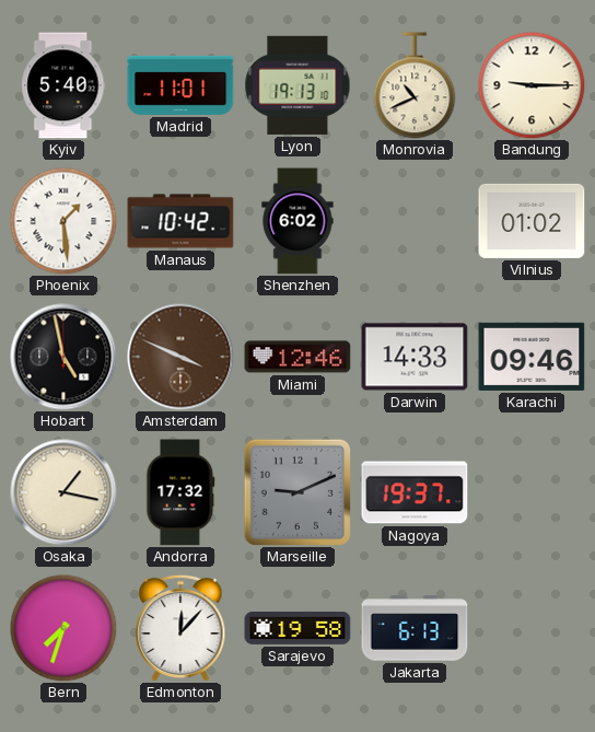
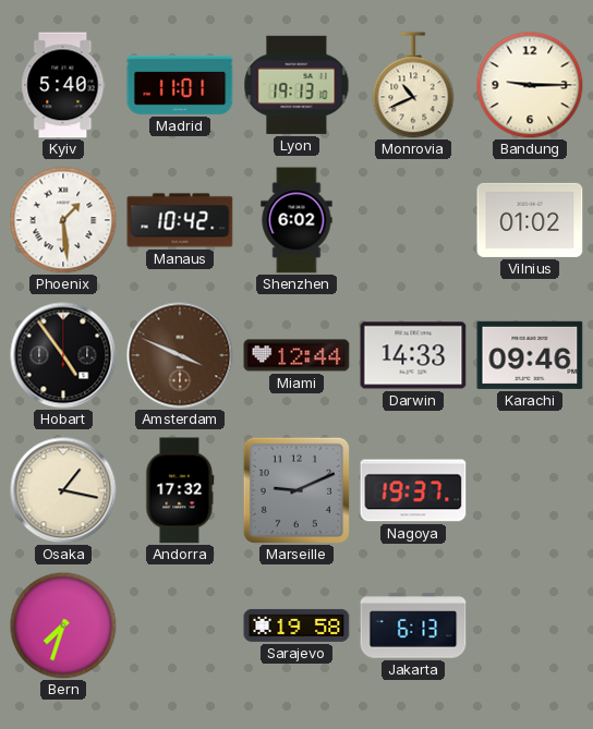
Hobart: 4:58 -> 4:54
Miami: 12:46 -> 12:44
Edmonton: 12:07 -> none
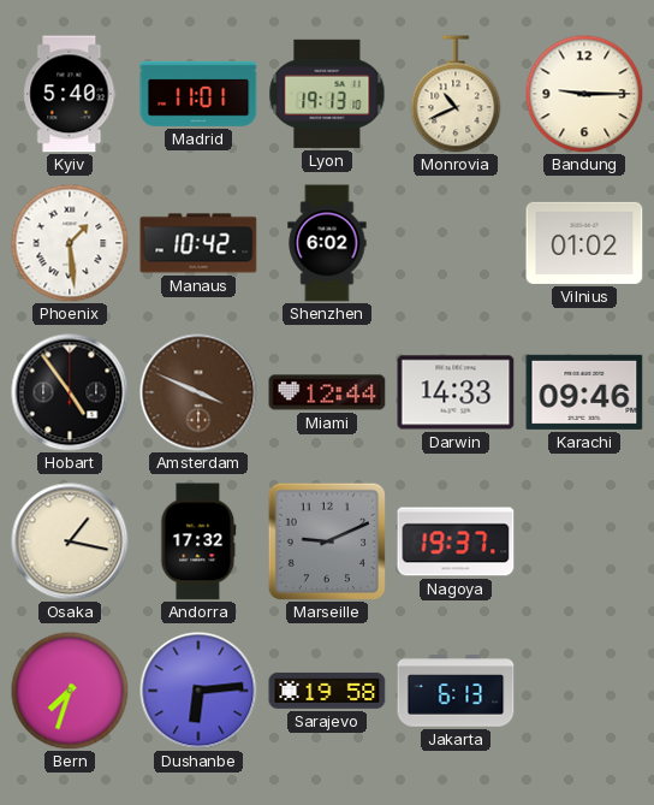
Dushanbe: none -> 6:14
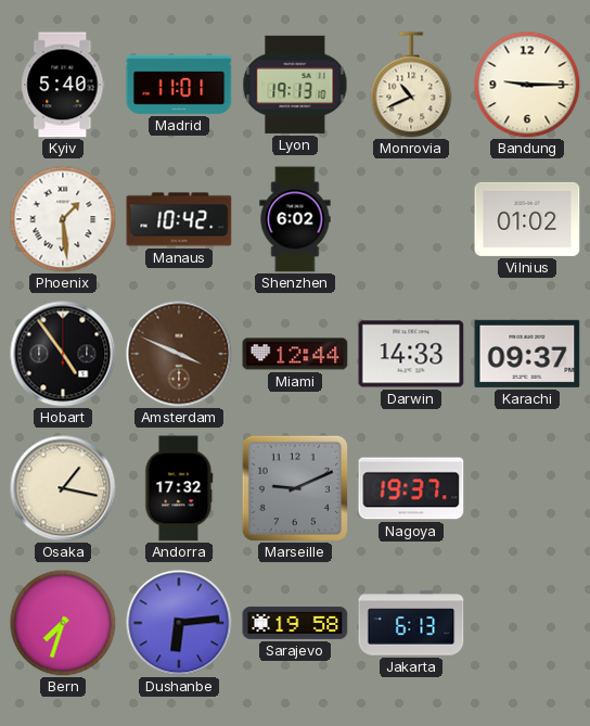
Karachi: 09:46 -> 09:37
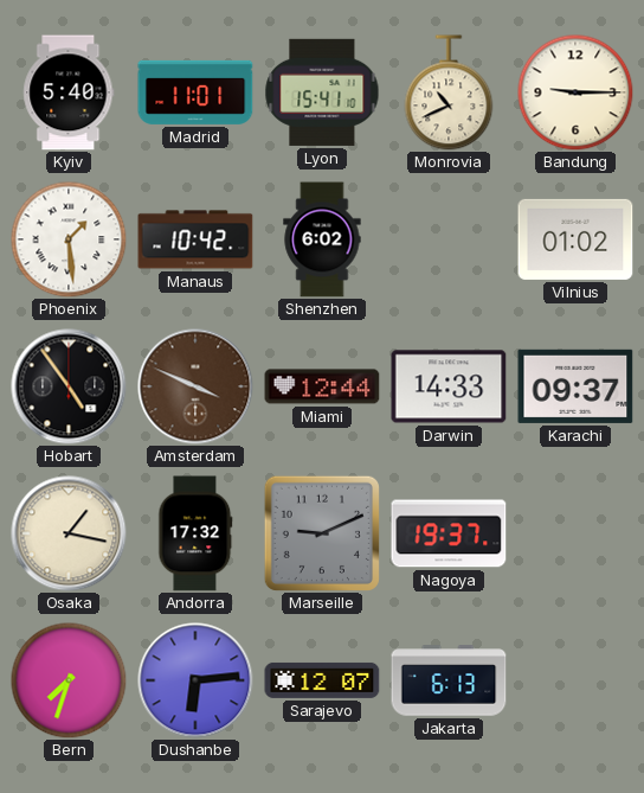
Lyon: 19:13 -> 15:41
Sarajevo: 19:58 -> 12:07
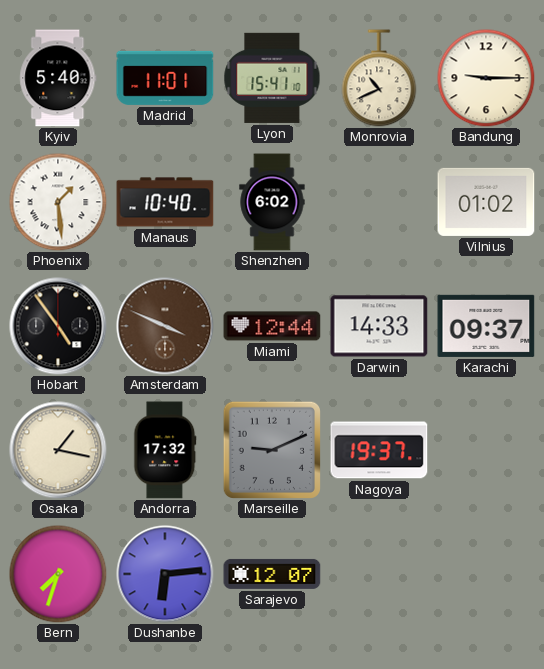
Manaus: 10:42 -> 10:40
Jakarta: 6:13 -> none
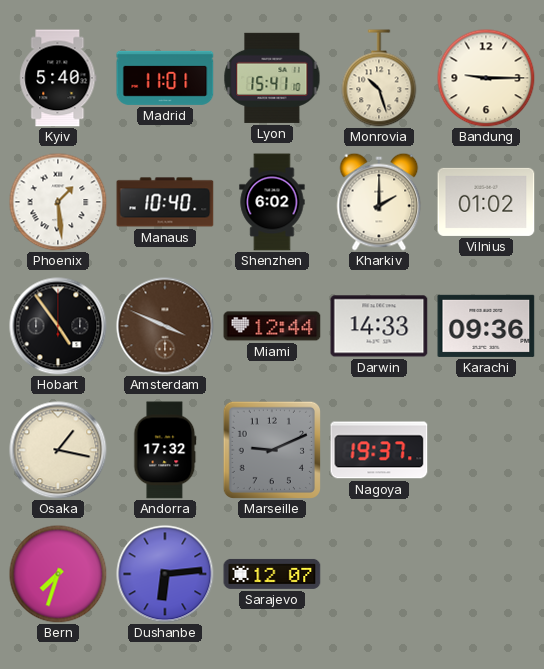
Monrovia: 10:41 -> 10:27
Kharkiv: none -> 2:00
Karachi: 09:37 -> 09:36
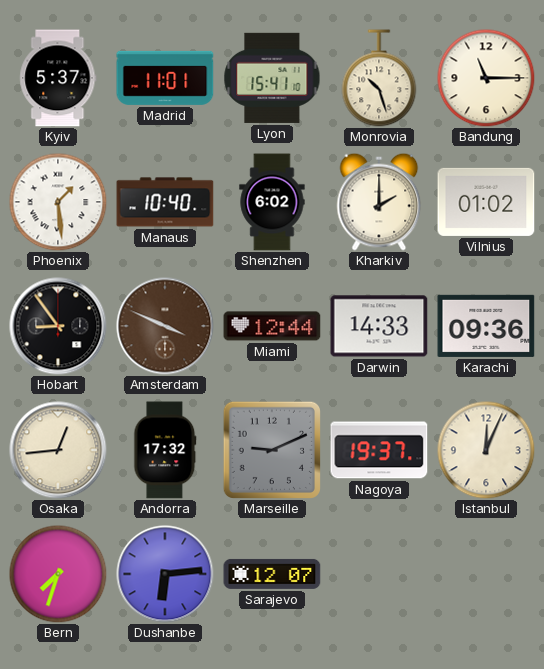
Kyiv: 5:40 -> 5:37
Bandung: 9:15 -> 11:15
Hobart: 4:54 -> 8:54
Osaka: 1:17 -> 12:44
Istanbul: none -> 12:04
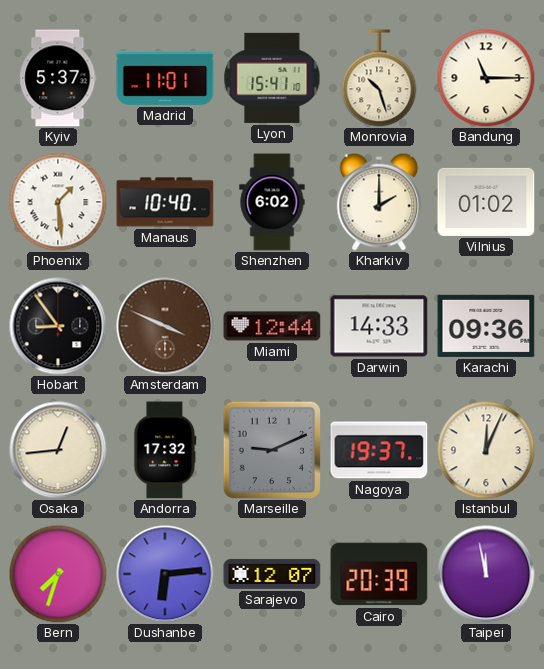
Cairo: none -> 20:39
Taipei: none -> 11:58
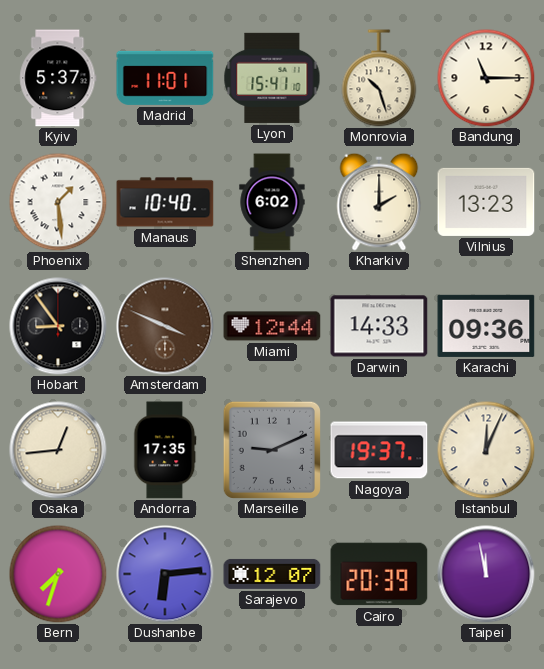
Vilnius: 01:02 -> 13:23
Andorra: 17:32 -> 17:35
